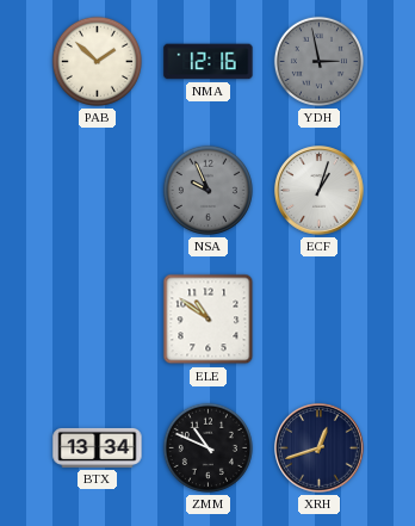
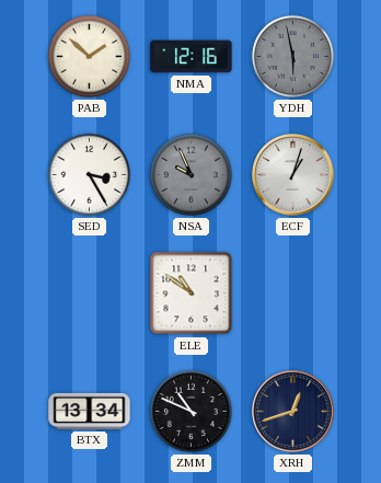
YDH: 2:58 -> 5:58
SED: none -> 3:25
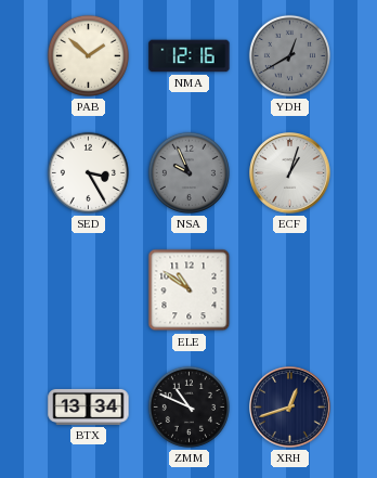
YDH: 5:58 -> 12:40
